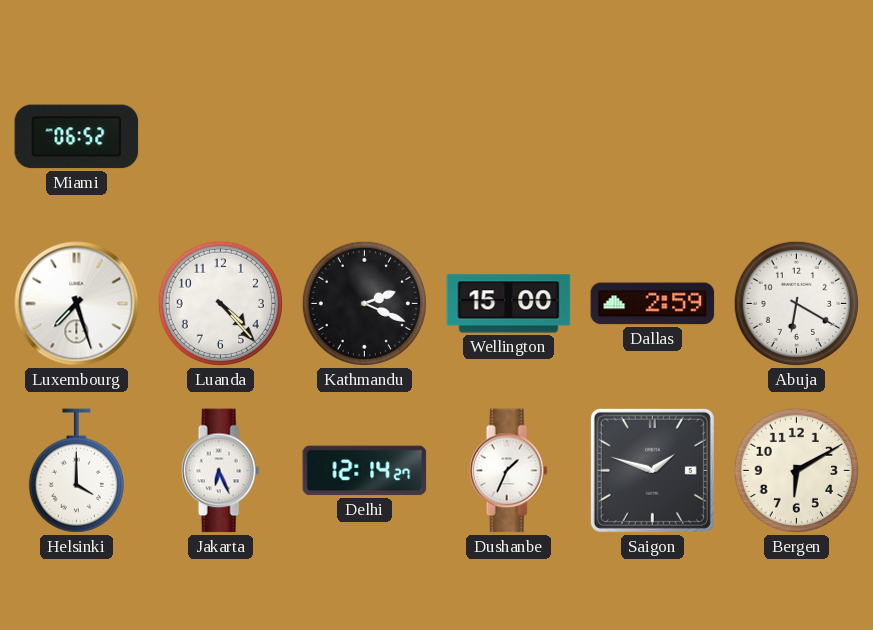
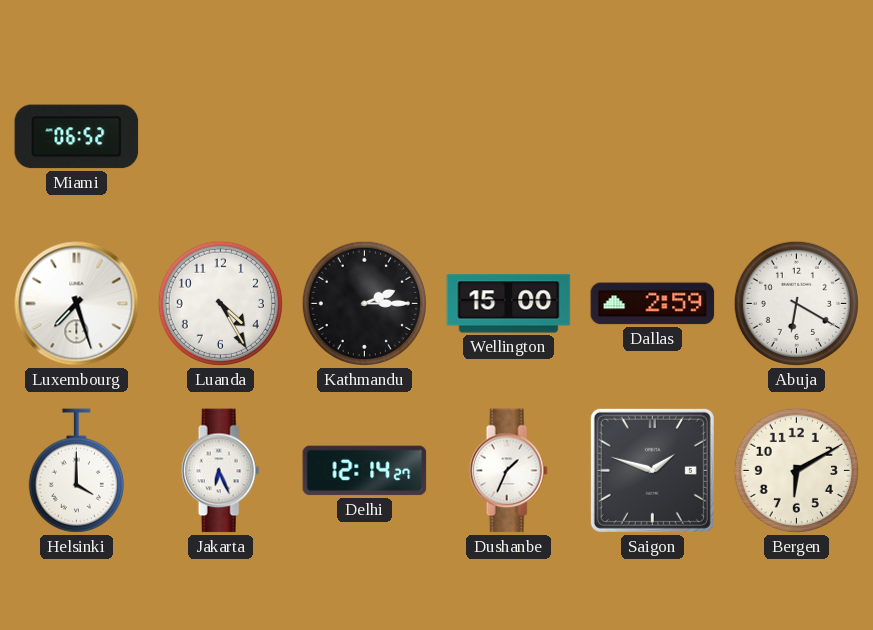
Luanda: 4:23 -> 4:25
Kathmandu: 2:19 -> 2:15
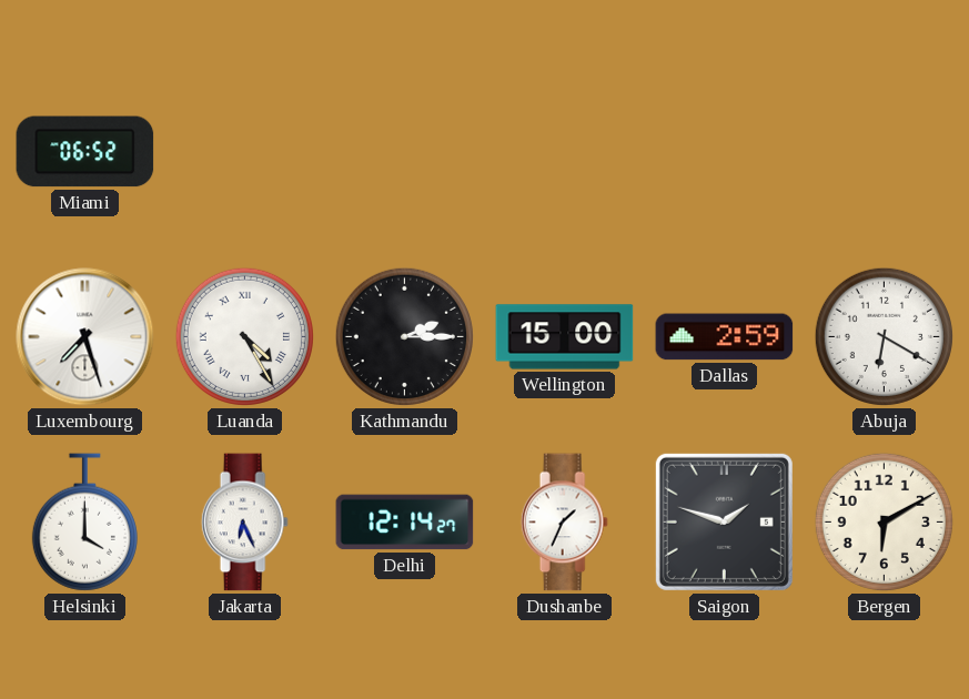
Luanda numerals: Arabic -> Roman
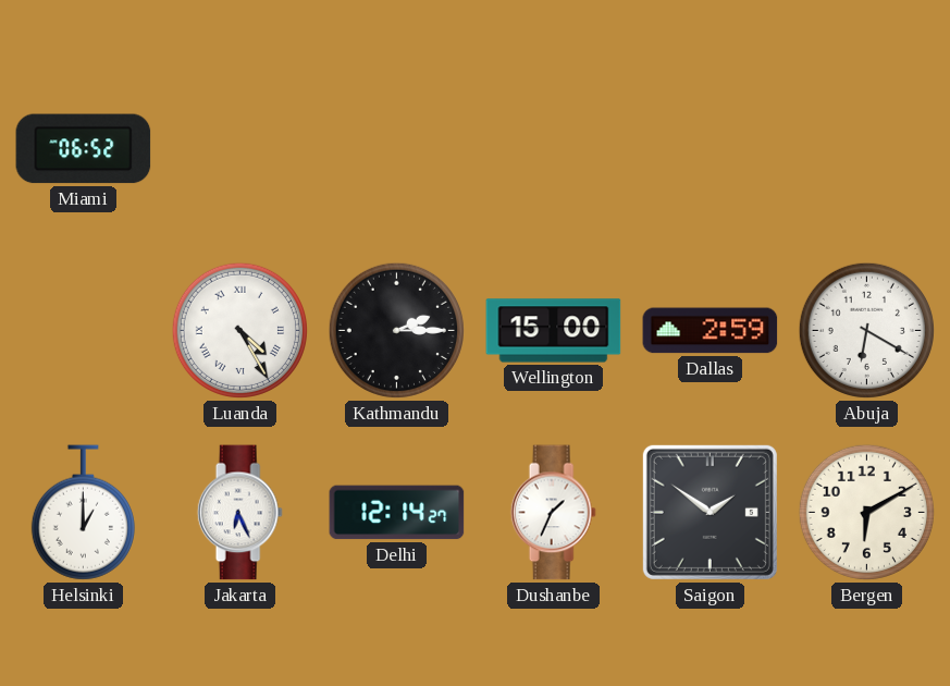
Luxembourg: 7:27 -> none
Helsinki: 4:00 -> 1:00
Saigon: 1:48 -> 1:51
